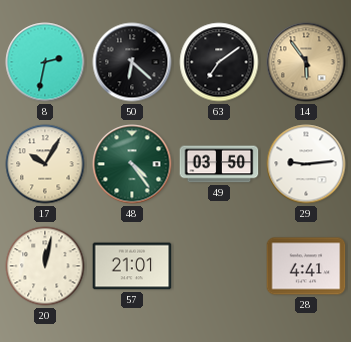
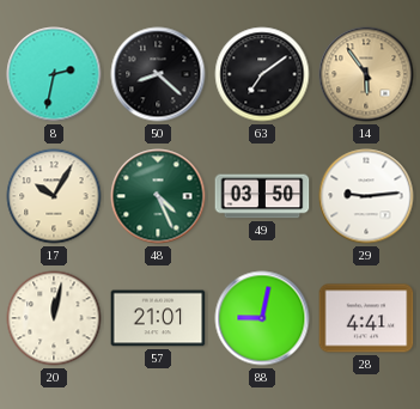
50: 6:22 -> 8:22
48: 4:24 -> 4:26
88: none -> 9:02
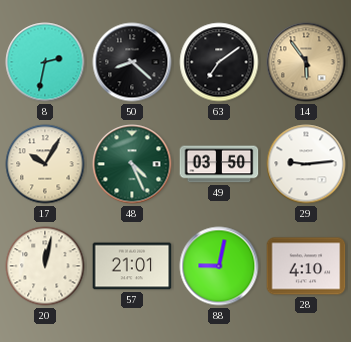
28: 4:41 -> 4:10
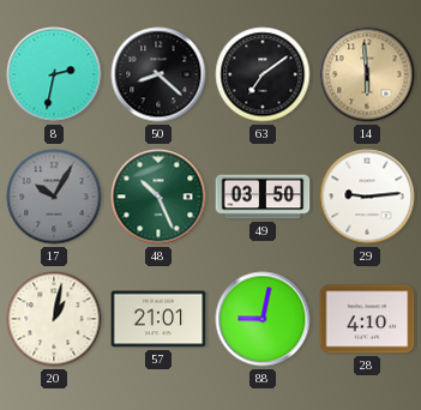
14: 5:54 -> 5:59
17 dial: cream -> grey
48: 4:26 -> 10:26
20: 12:02 -> 1:02
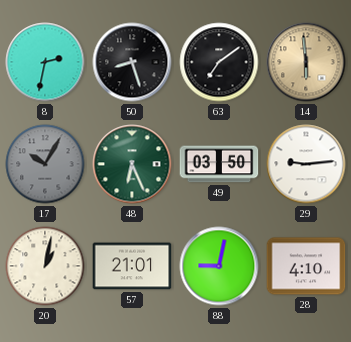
50: 8:22 -> 8:27
48: 10:26 -> 6:26
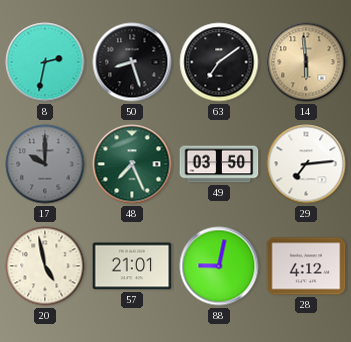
17: 10:05 -> 10:00
48: 6:26 -> 7:26
29: 9:14 -> 7:14
20: 1:02 -> 4:58
28: 4:10 -> 4:12
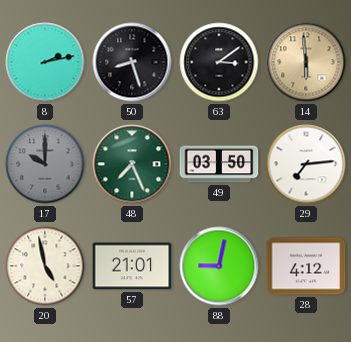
8: 2:32 -> 2:13
63: 7:09 -> 3:09
